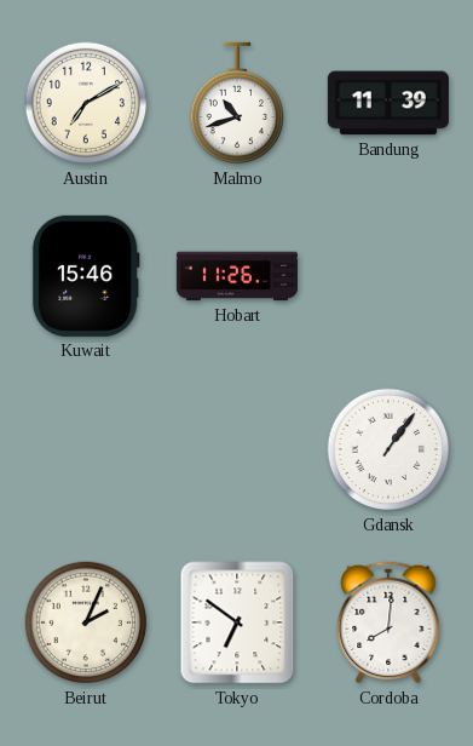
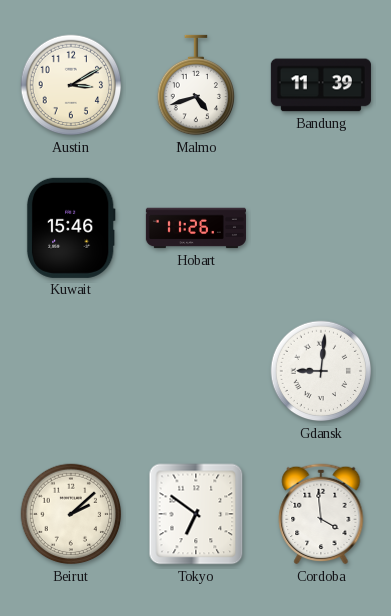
Austin: 7:10 -> 3:10
Malmo: 10:42 -> 4:42
Gdansk: 1:06 -> 9:01
Beirut: 2:04 -> 2:08
Cordoba: 8:01 -> 3:59
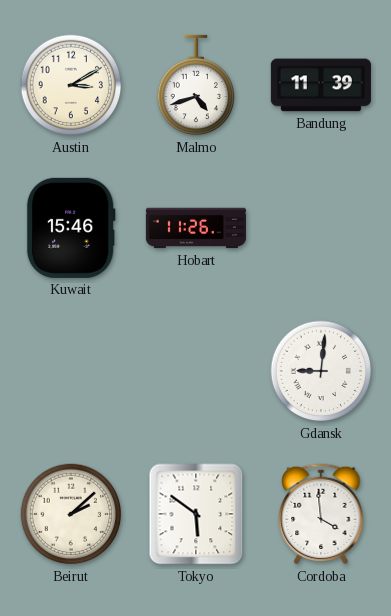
Tokyo: 6:51 -> 5:51
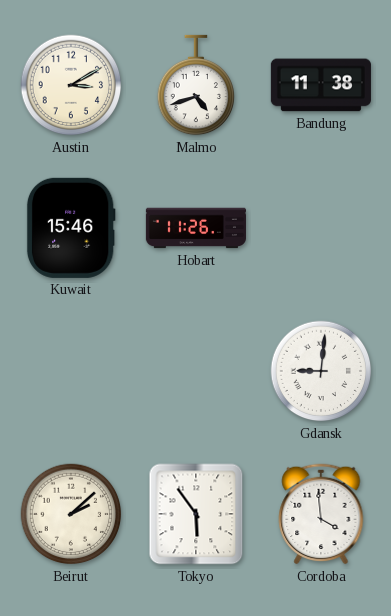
Bandung: 11:39 -> 11:38
Tokyo: 5:51 -> 5:54
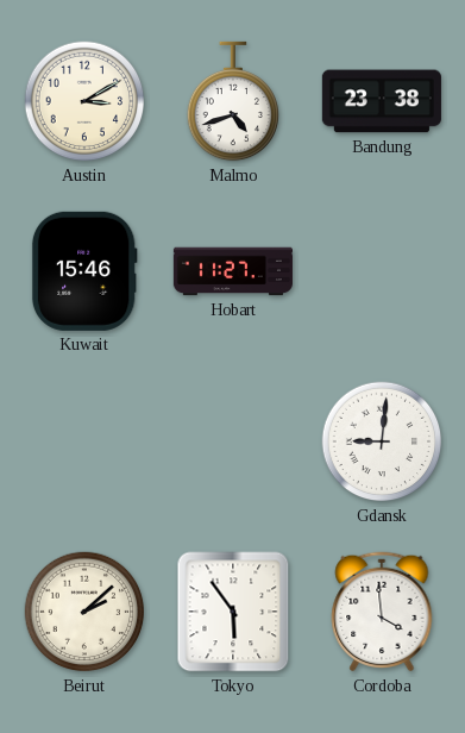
Bandung: 11:38 -> 23:38
Hobart: 11:26 -> 11:27
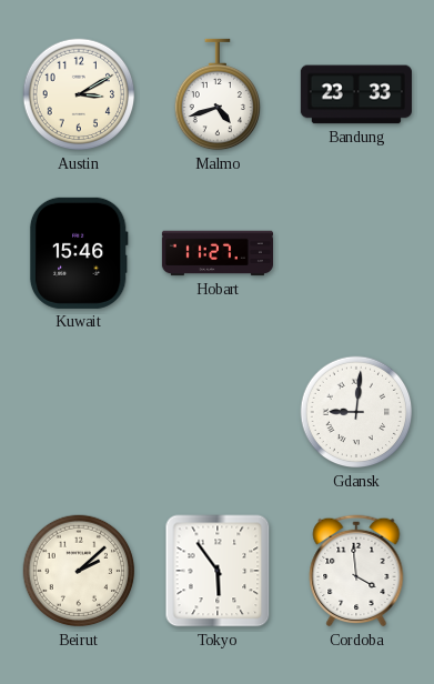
Bandung: 23:38 -> 23:33
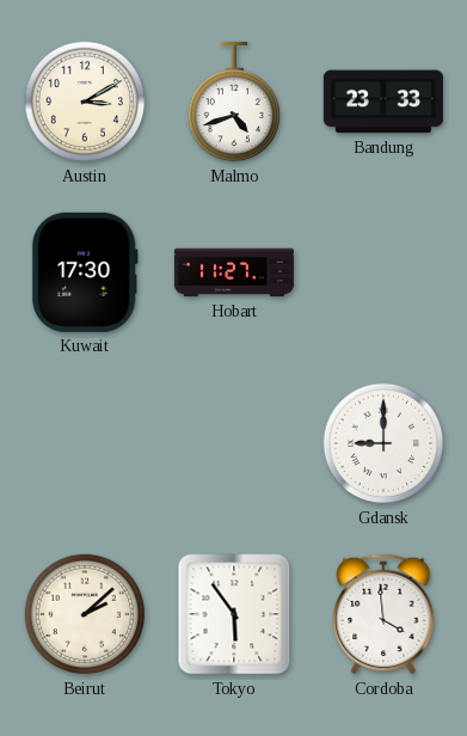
Kuwait: 15:46 -> 17:30
Gdansk: 9:01 -> 9:00
